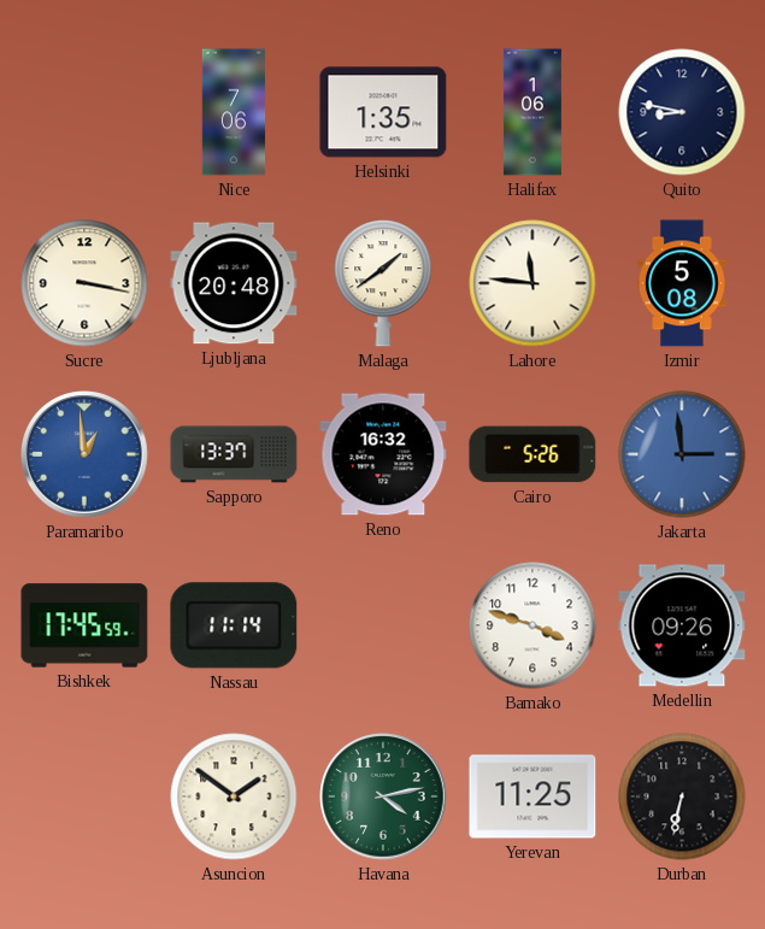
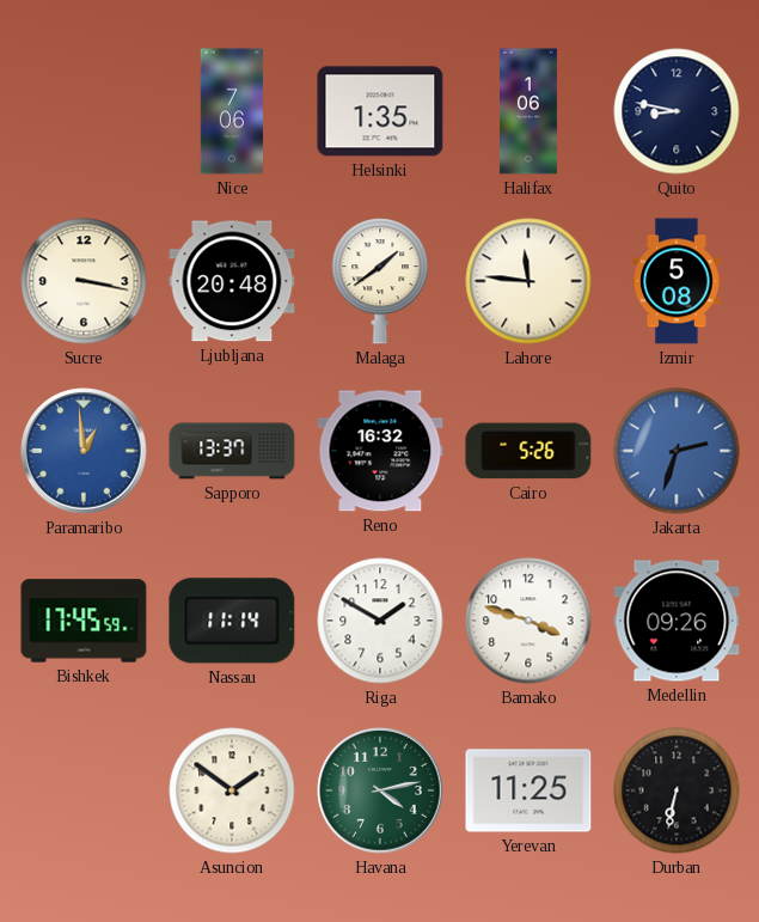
Jakarta: 2:59 -> 2:33
Riga: none -> 1:50
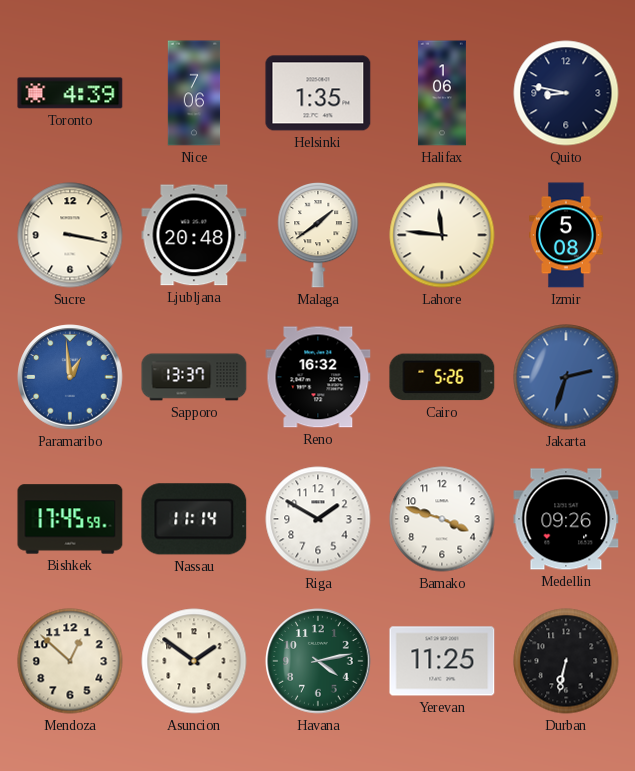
Toronto: none -> 4:39
Mendoza: none -> 12:52
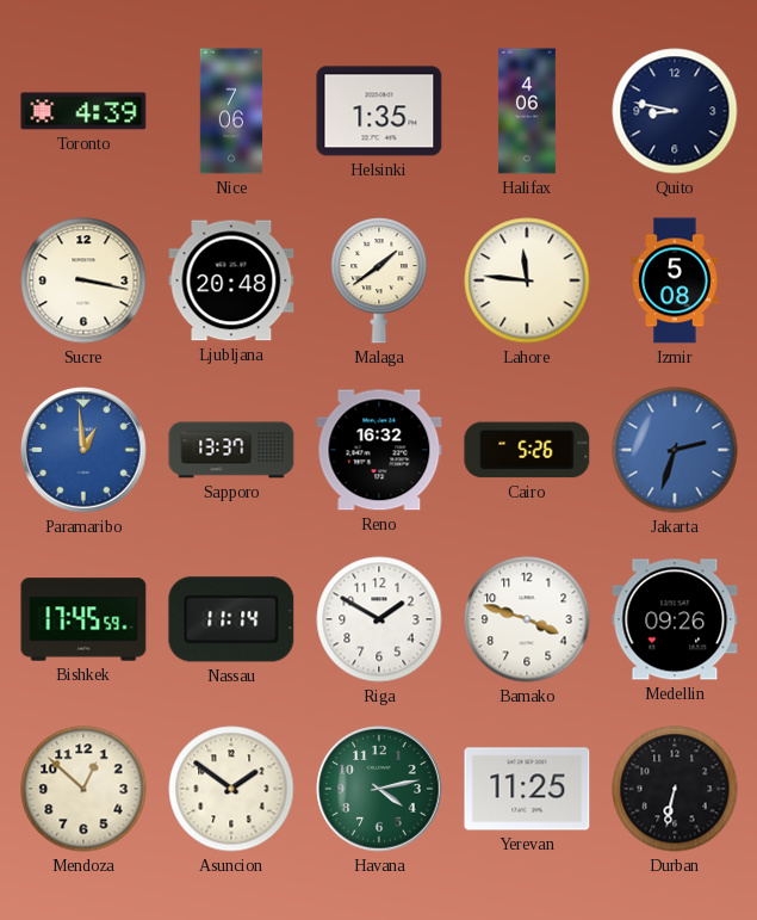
Halifax: 1:06 -> 4:06
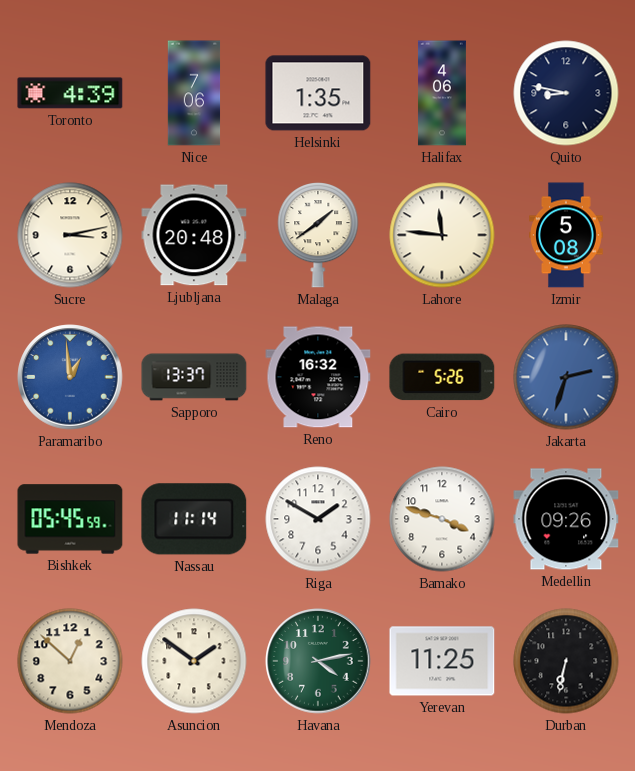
Sucre: 3:17 -> 3:13
Bishkek: 17:45 -> 05:45
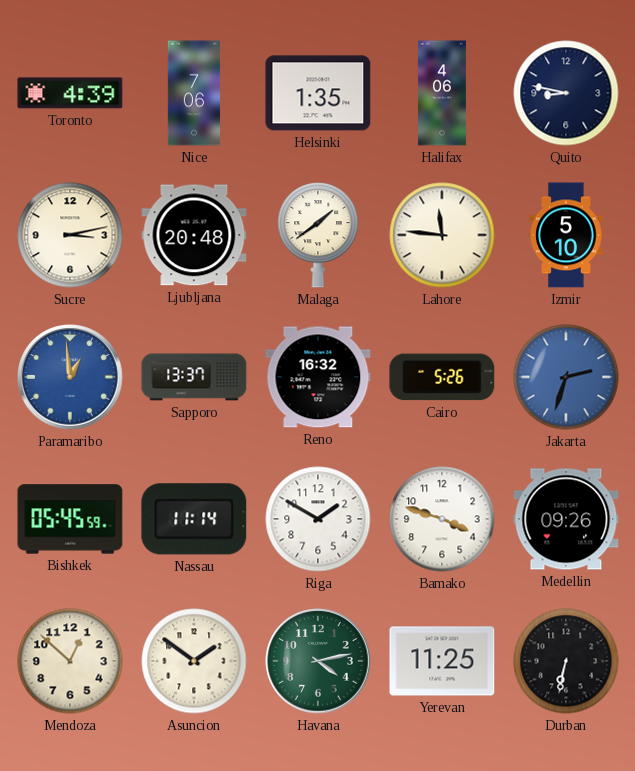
Izmir: 5:08 -> 5:10
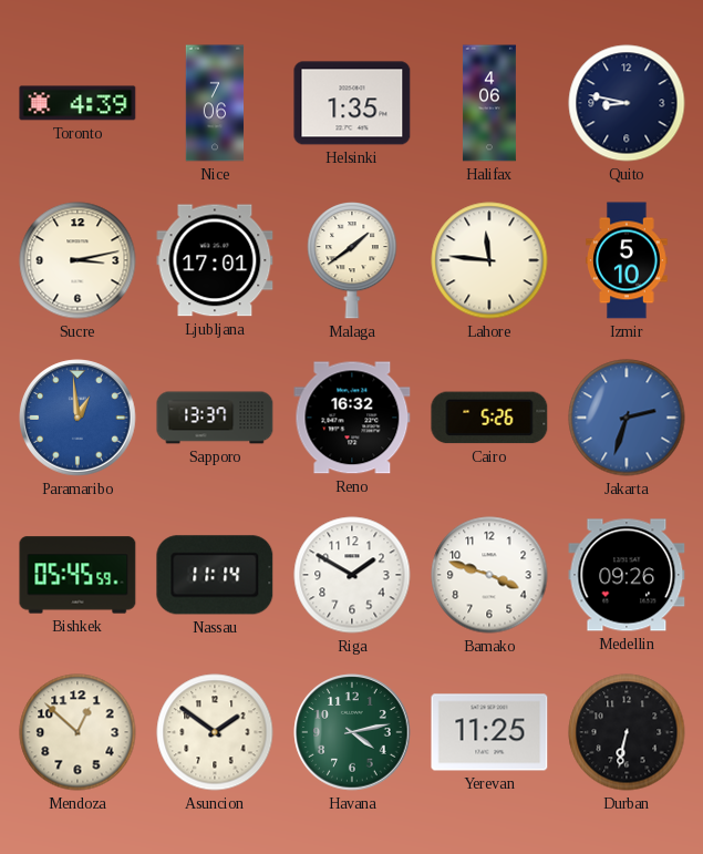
Ljubljana: 20:48 -> 17:01
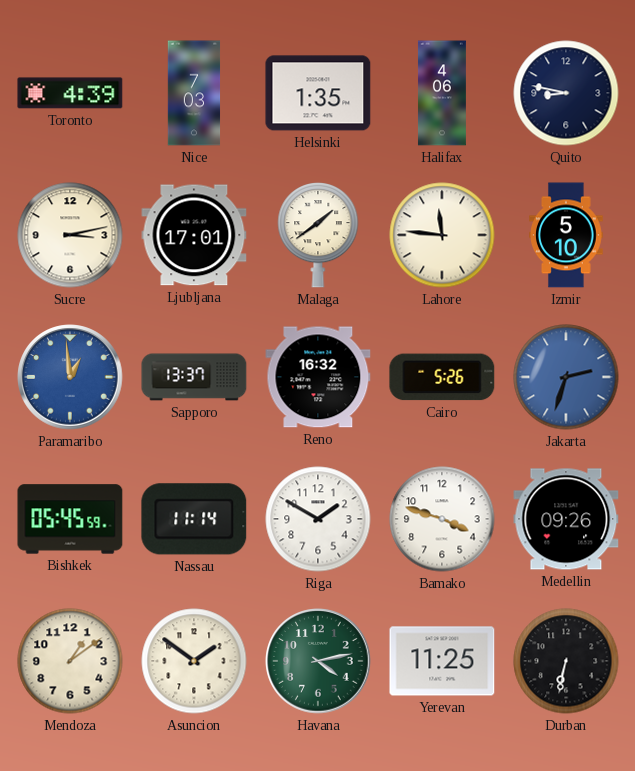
Nice: 7:06 -> 7:03
Mendoza: 12:52 -> 1:09
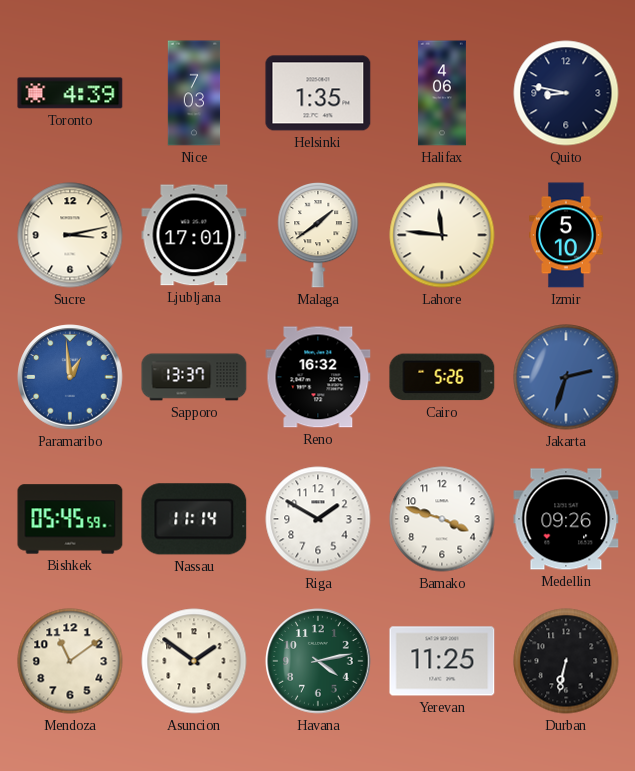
Mendoza: 1:09 -> 11:09
